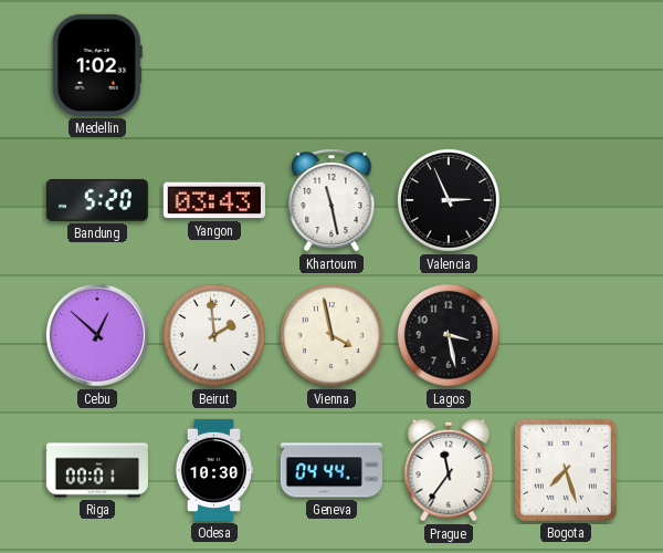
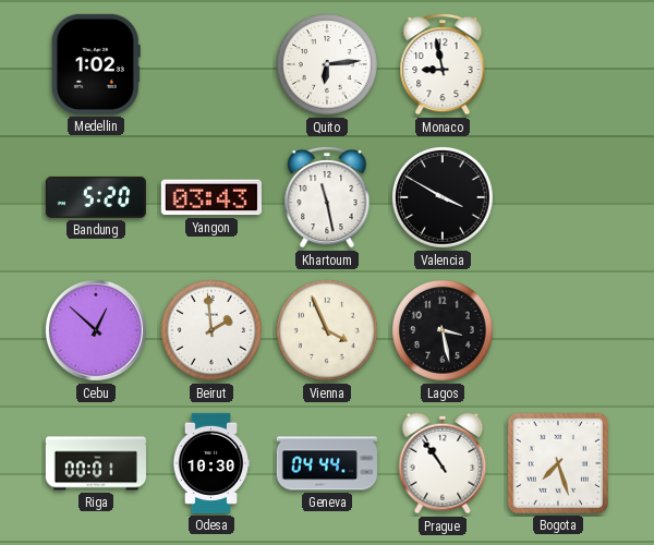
Quito: none -> 6:14
Monaco: none -> 8:58
Valencia: 2:56 -> 3:50
Vienna: 3:58 -> 3:56
Prague: 11:36 -> 10:54
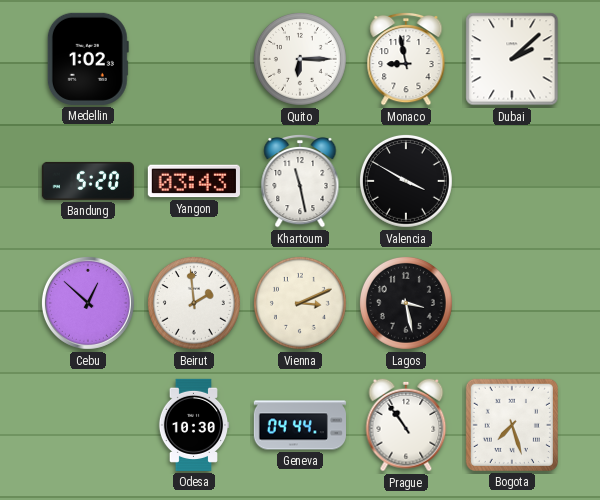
Quito: 6:14 -> 6:15
Dubai: none -> 2:08
Vienna: 3:56 -> 3:11
Riga: 00:01 -> none
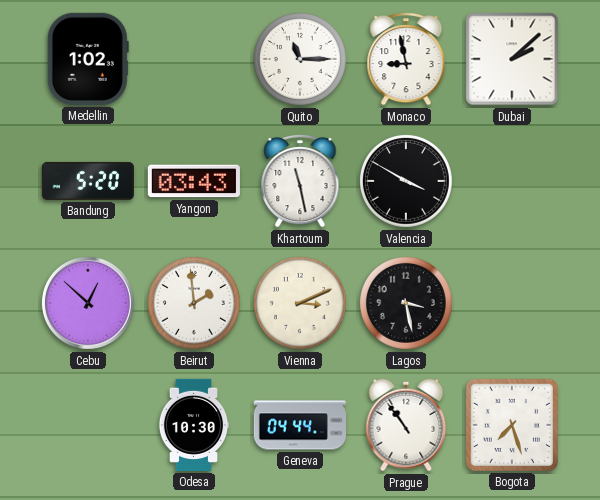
Quito: 6:15 -> 11:15
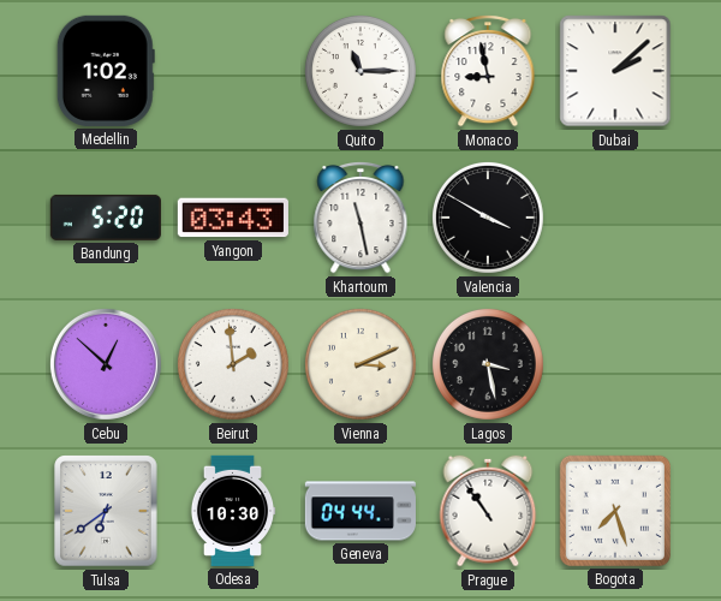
Tulsa: none -> 6:39
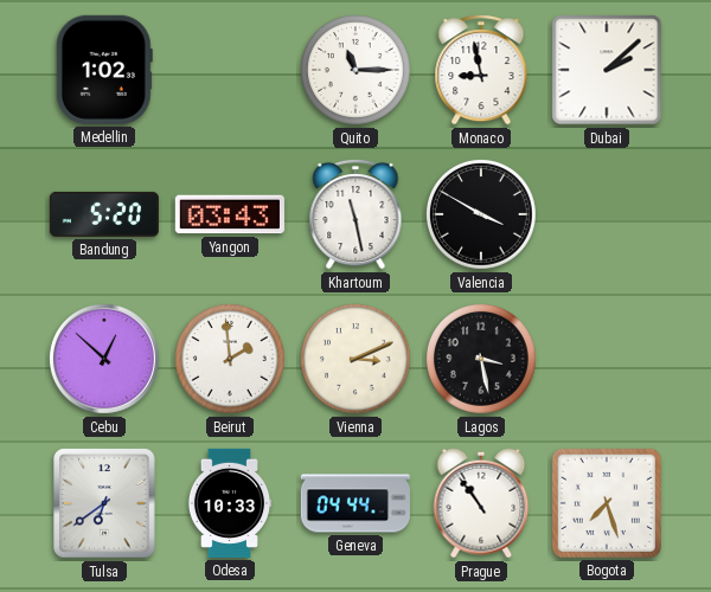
Odesa: 10:30 -> 10:33
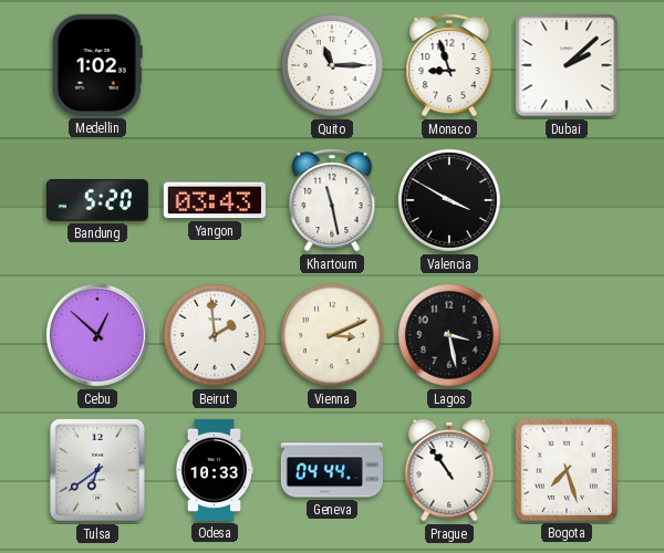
Monaco: 8:58 -> 8:57
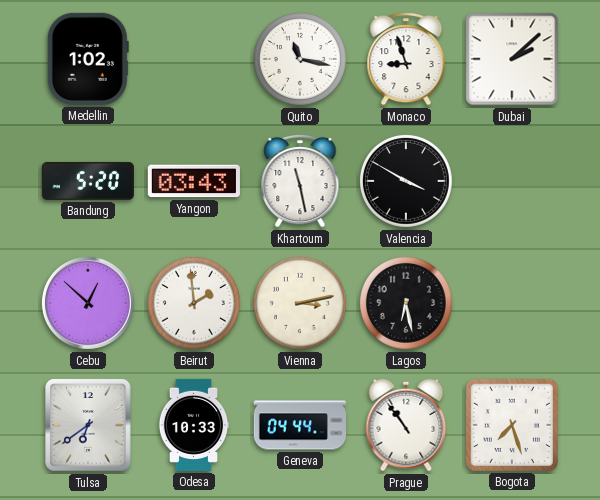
Quito: 11:15 -> 11:17
Vienna: 3:11 -> 3:13
Lagos: 3:28 -> 6:28
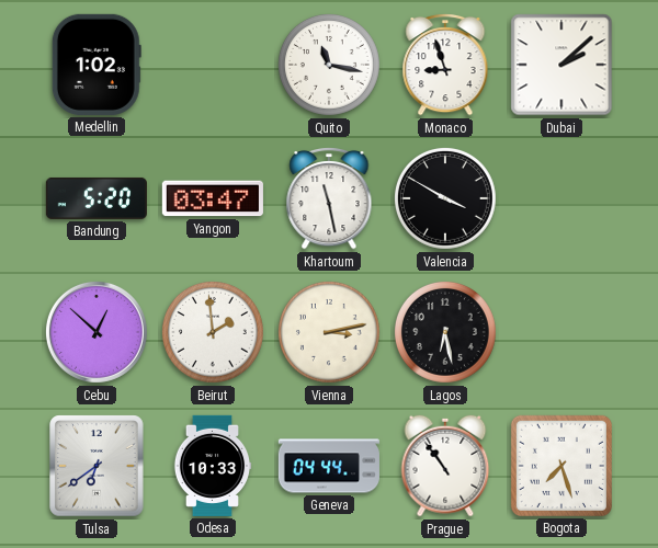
Yangon: 03:43 -> 03:47
